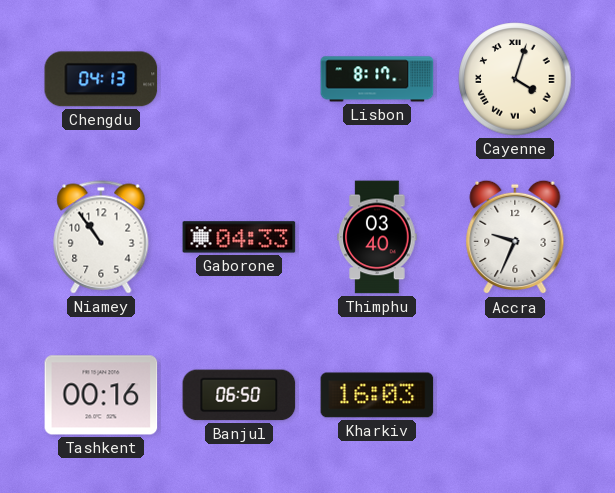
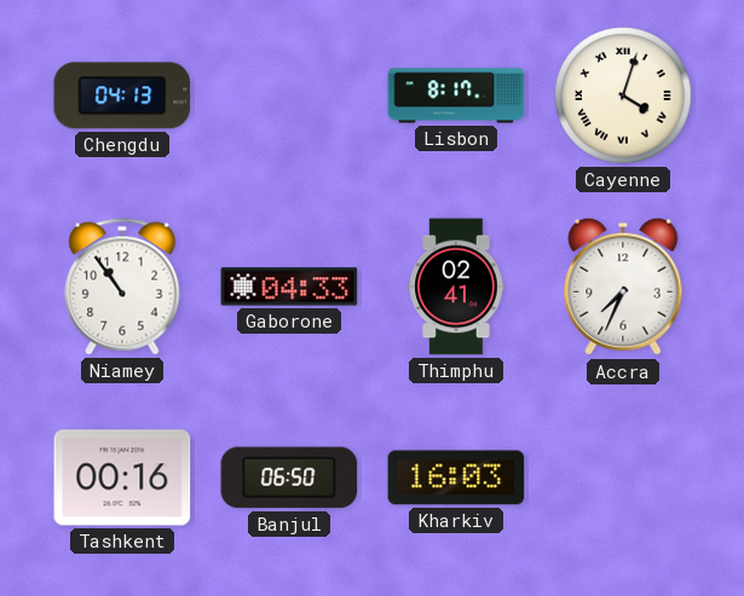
Thimphu: 03:40 -> 02:41
Accra: 9:34 -> 7:34
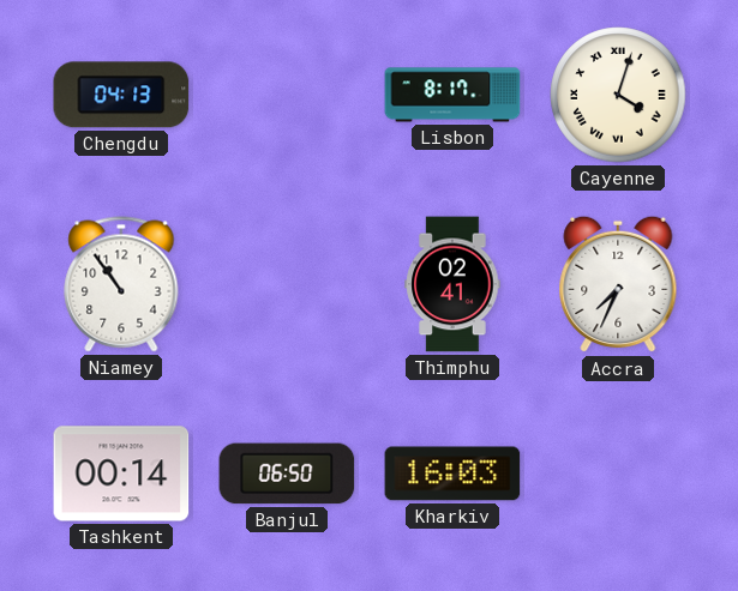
Gaborone: 04:33 -> none
Tashkent: 00:16 -> 00:14
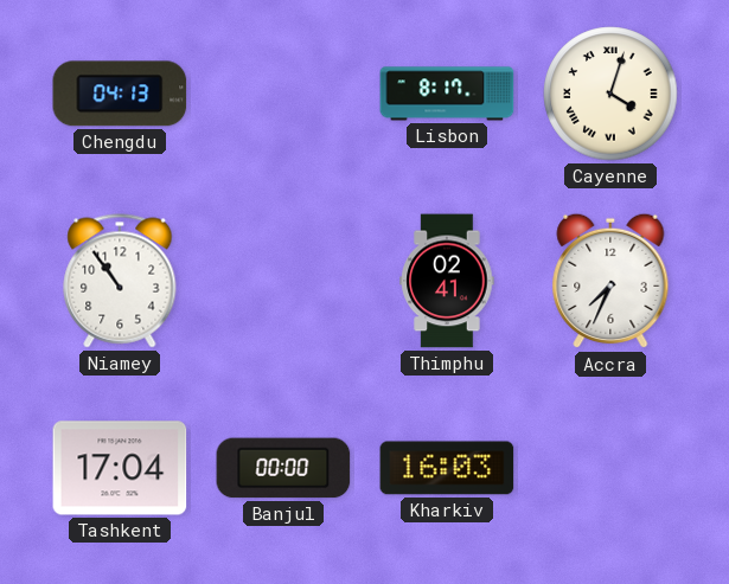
Tashkent: 00:14 -> 17:04
Banjul: 06:50 -> 00:00
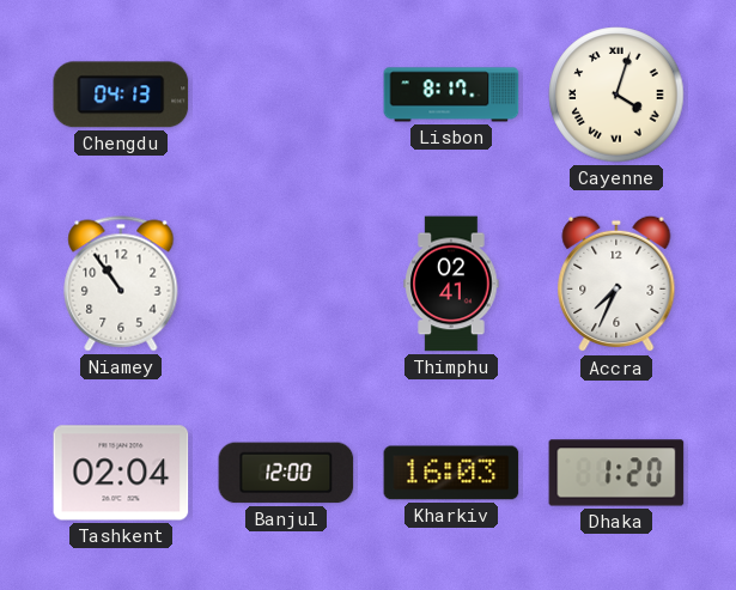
Tashkent: 17:04 -> 02:04
Banjul: 00:00 -> 12:00
Dhaka: none -> 1:20
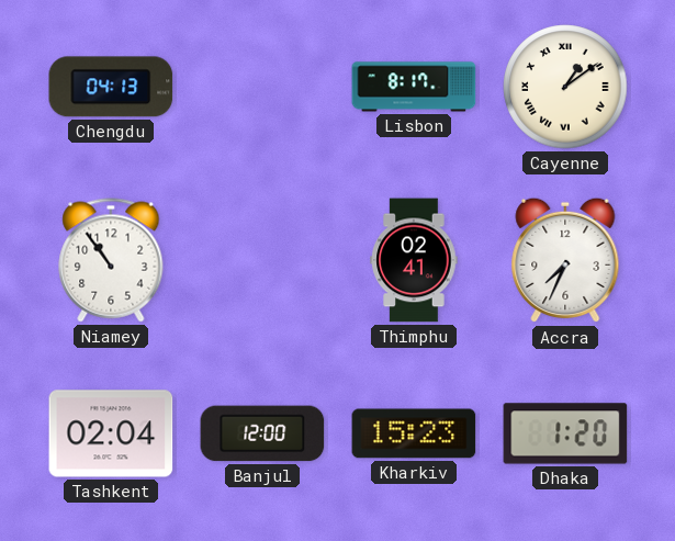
Cayenne: 4:03 -> 1:09
Kharkiv: 16:03 -> 15:23
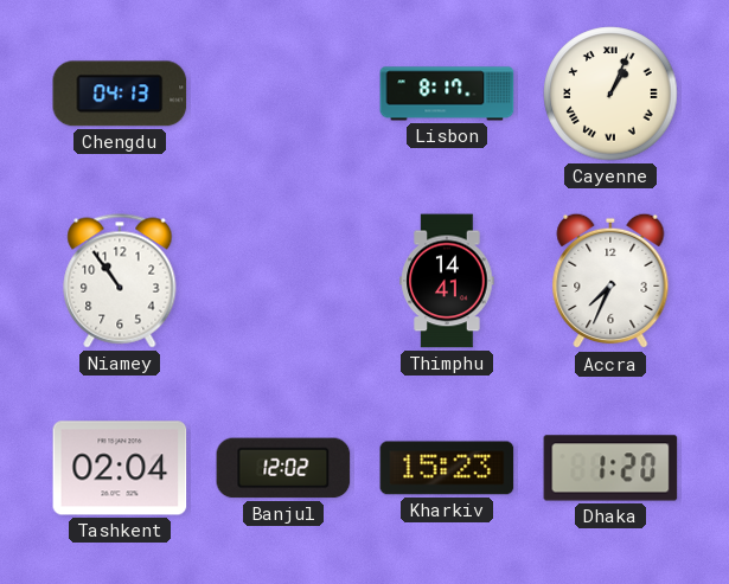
Cayenne: 1:09 -> 1:04
Thimphu: 02:41 -> 14:41
Banjul: 12:00 -> 12:02
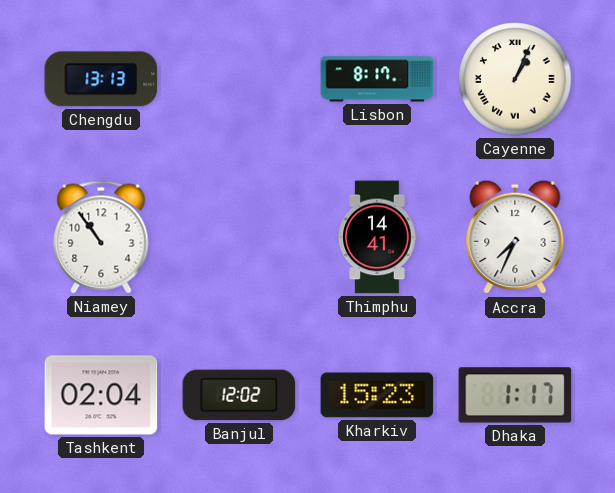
Chengdu: 04:13 -> 13:13
Dhaka: 1:20 -> 1:17
